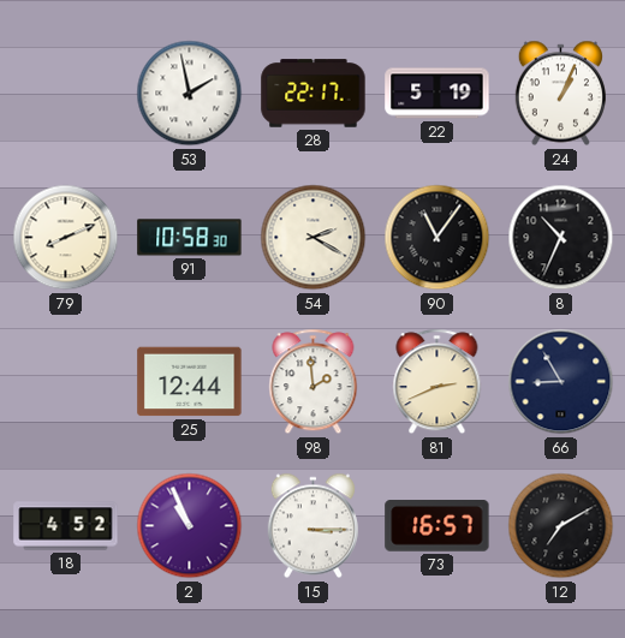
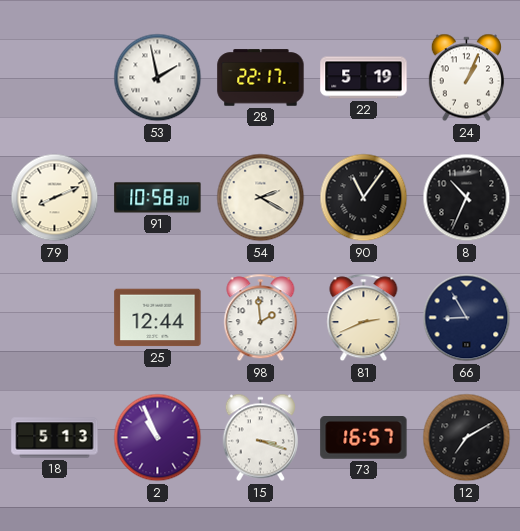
18: 4:52 -> 5:13
15: 3:15 -> 3:18
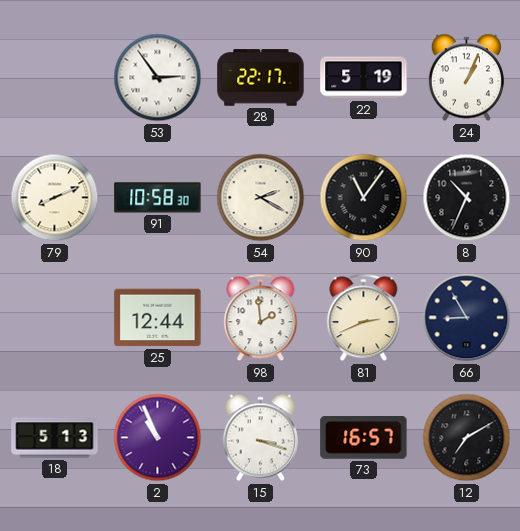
53: 1:58 -> 2:54
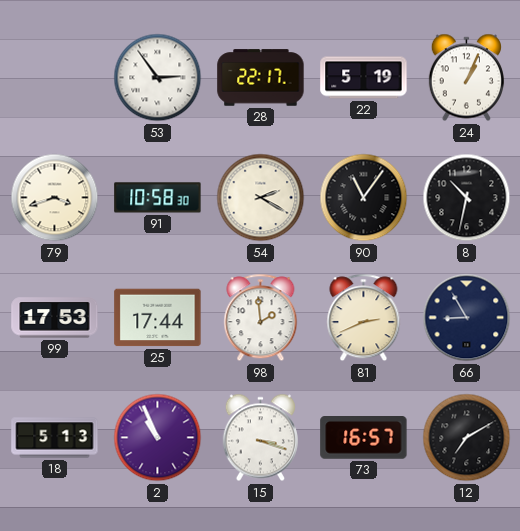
79: 8:11 -> 3:42
8: 10:34 -> 10:32
99: none -> 17:53
25: 12:44 -> 17:44
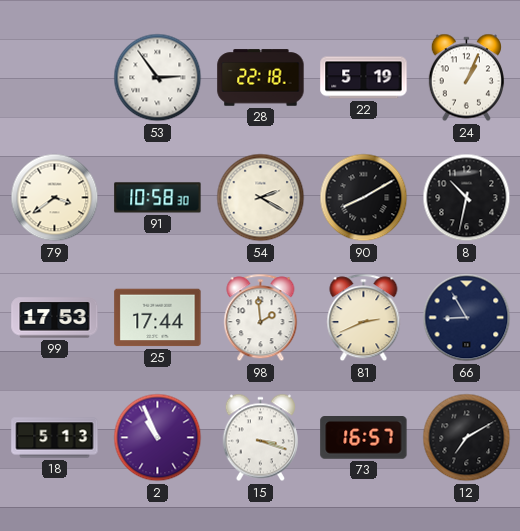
28: 22:17 -> 22:18
79: 3:42 -> 3:39
90: 11:06 -> 8:10
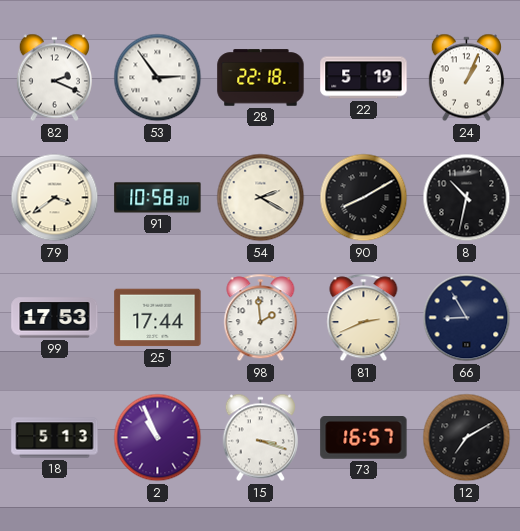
82: none -> 2:19
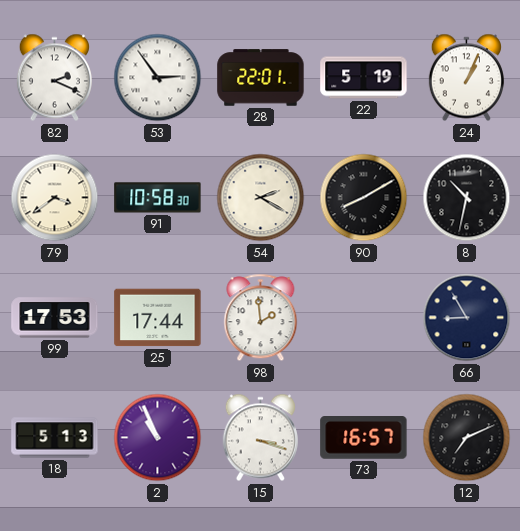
28: 22:18 -> 22:01
81: 2:41 -> none
12: 7:10 -> 7:11
